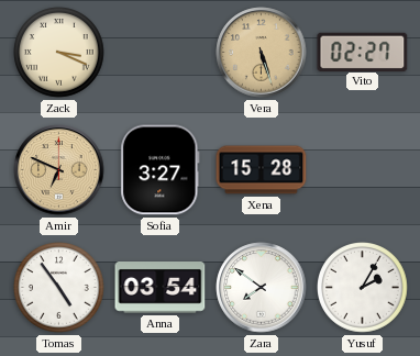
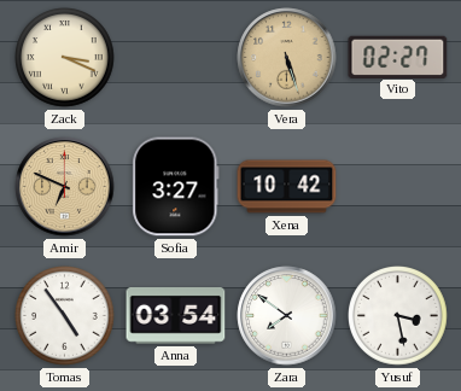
Xena: 15:28 -> 10:42
Yusuf: 2:05 -> 3:28
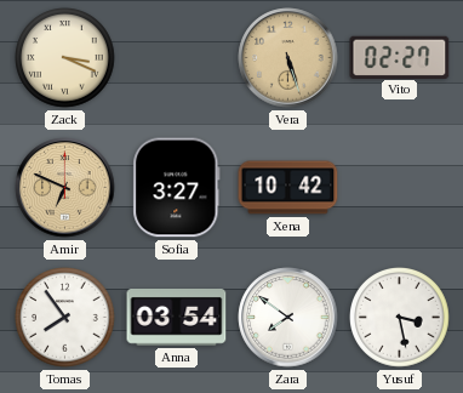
Tomas: 4:54 -> 7:54
